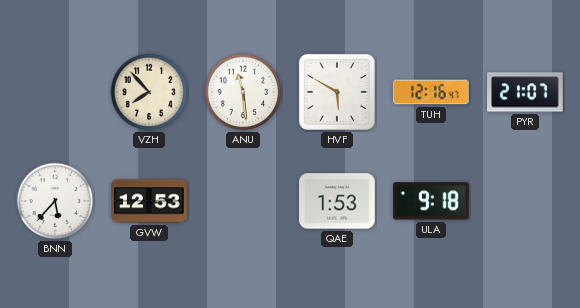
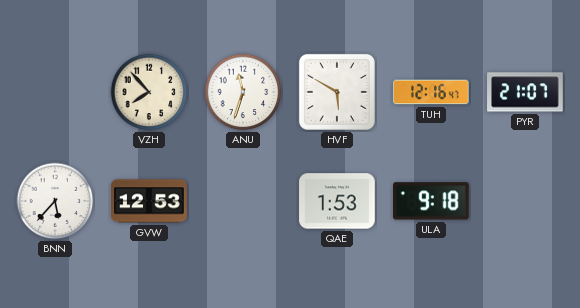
ANU: 11:29 -> 11:33
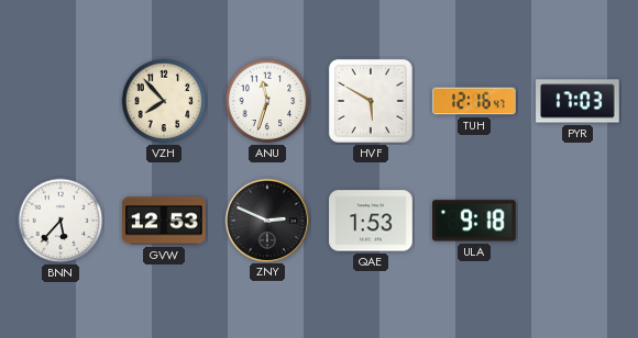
PYR: 21:07 -> 17:03
ZNY: none -> 2:49
